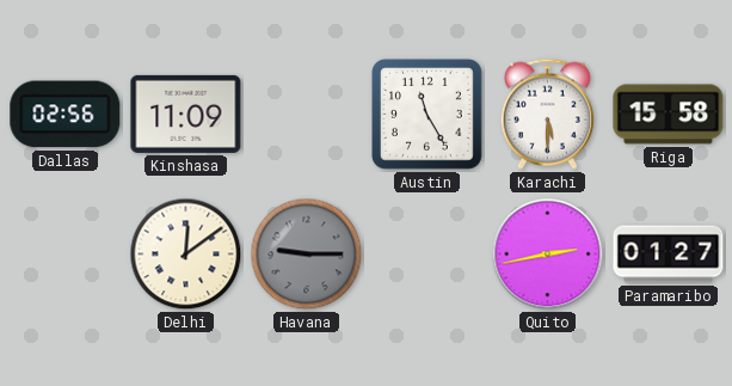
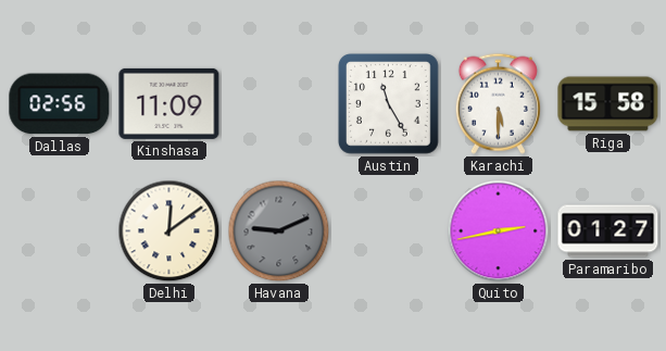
Havana: 9:15 -> 9:11
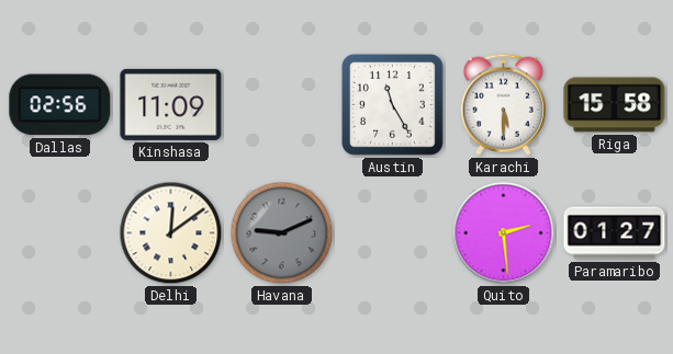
Quito: 2:43 -> 2:29
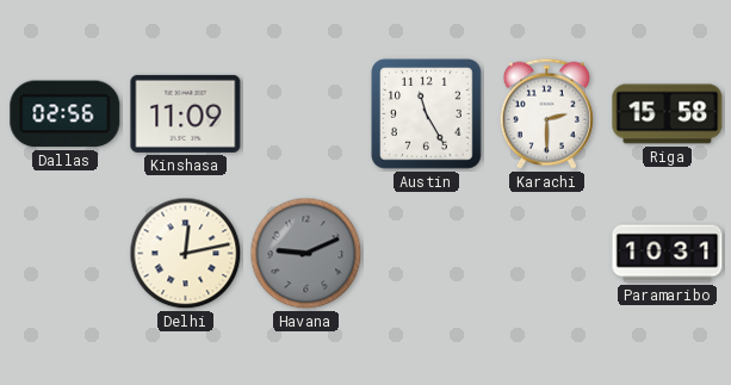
Karachi: 5:30 -> 2:30
Delhi: 12:09 -> 12:13
Quito: 2:29 -> none
Paramaribo: 01:27 -> 10:31
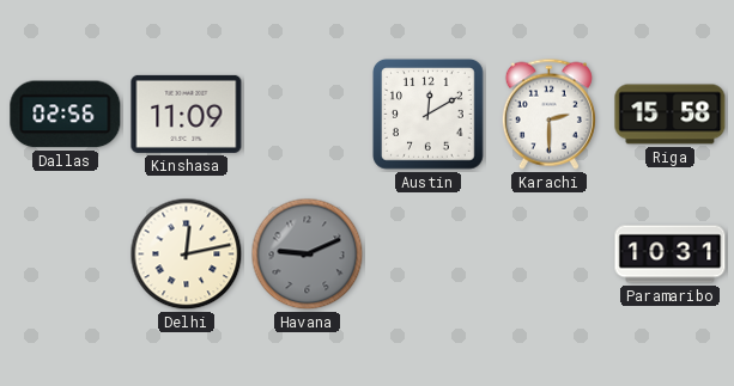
Austin: 11:25 -> 12:10
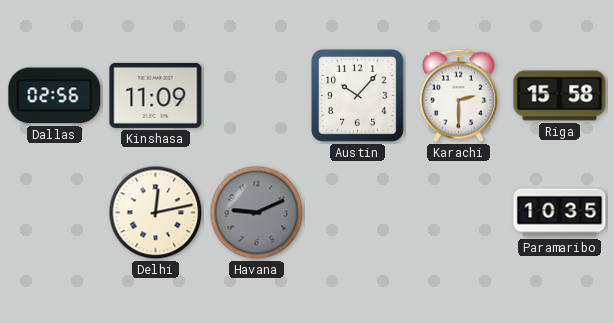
Austin: 12:10 -> 10:07
Paramaribo: 10:31 -> 10:35
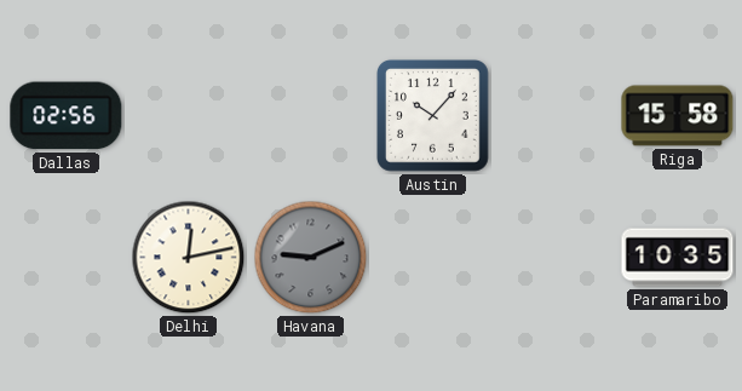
Kinshasa: 11:09 -> none
Karachi: 2:30 -> none
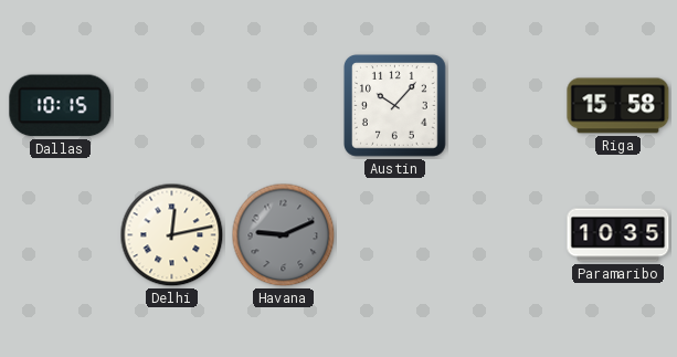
Dallas: 02:56 -> 10:15
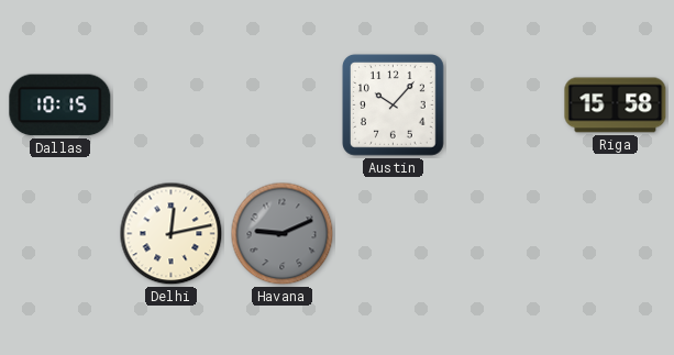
Paramaribo: 10:35 -> none
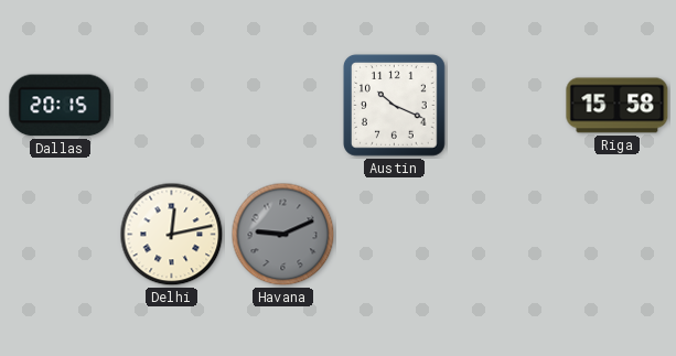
Dallas: 10:15 -> 20:15
Austin: 10:07 -> 10:19
